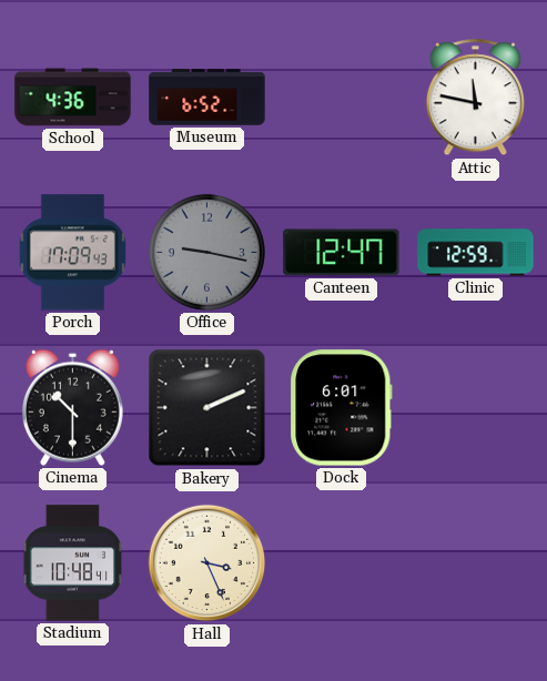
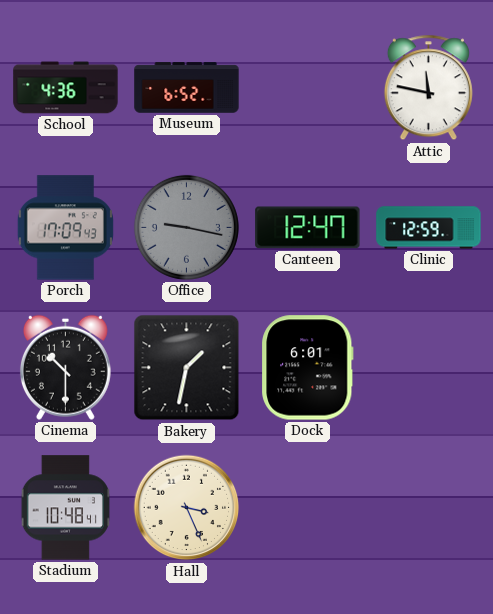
Bakery: 2:11 -> 1:32
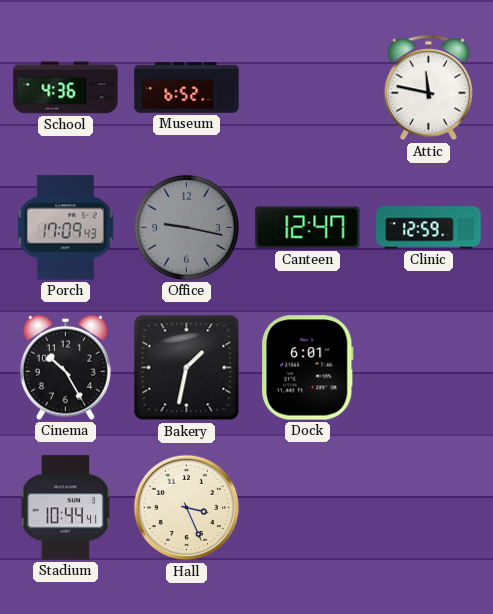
Cinema: 10:30 -> 10:25
Stadium: 10:48 -> 10:44
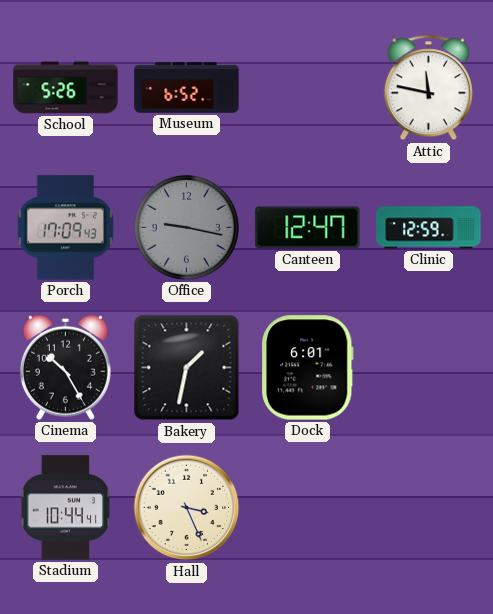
School: 4:36 -> 5:26
